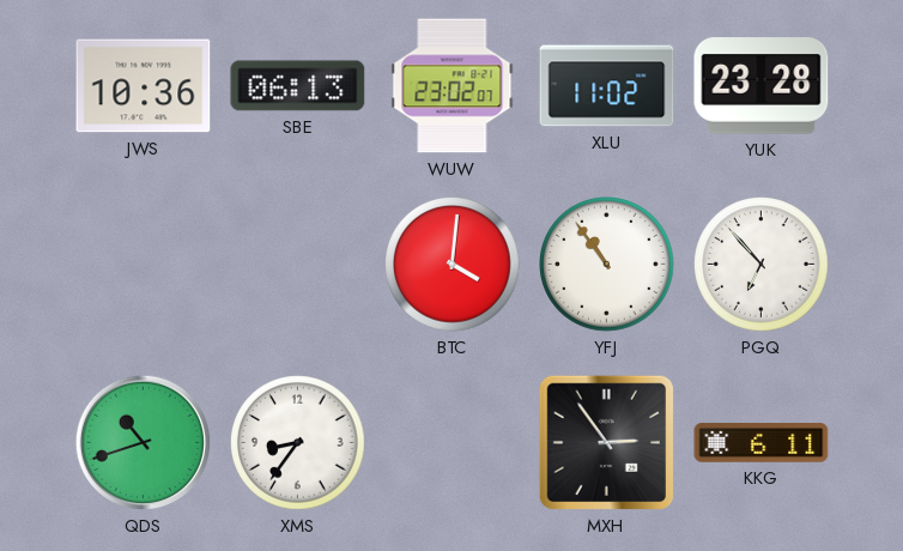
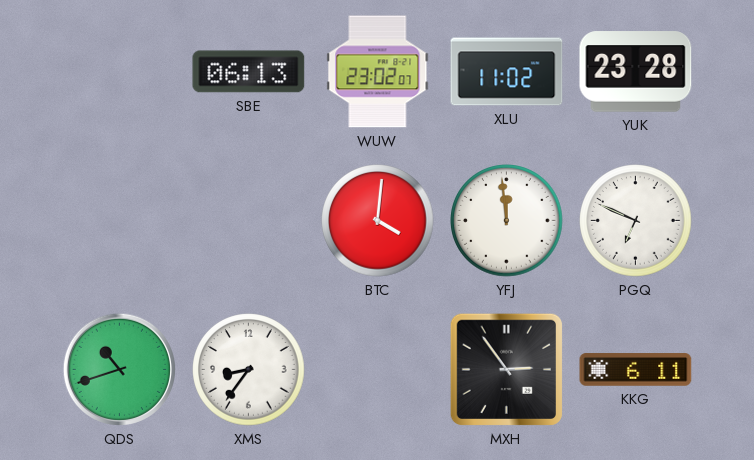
JWS: 10:36 -> none
YFJ: 10:54 -> 11:59
PGQ: 6:53 -> 6:49
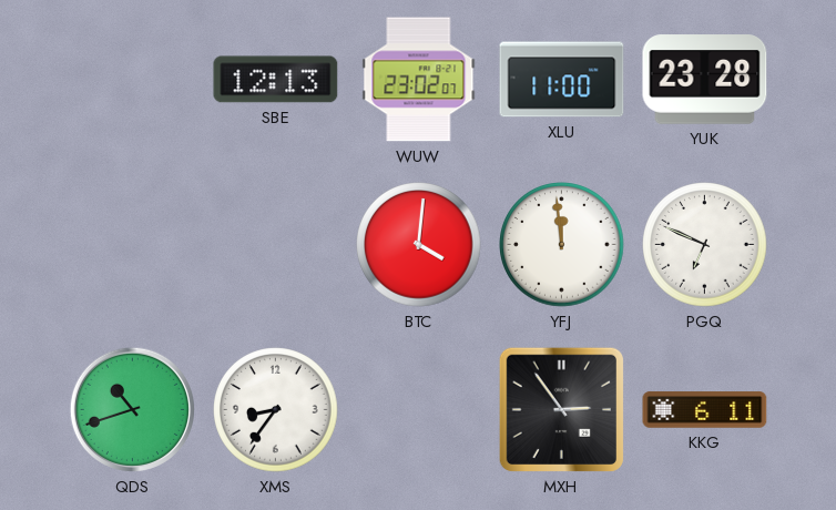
SBE: 06:13 -> 12:13
XLU: 11:02 -> 11:00
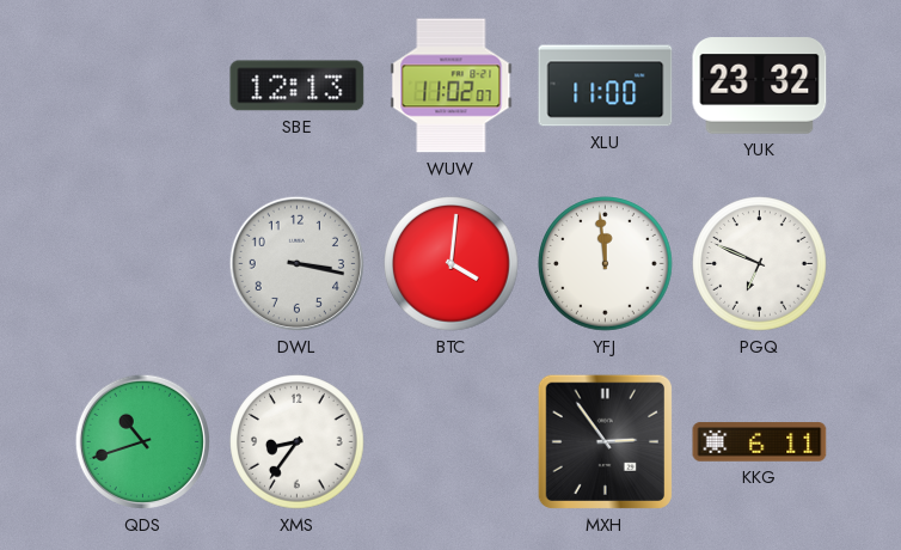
WUW: 23:02 -> 11:02
YUK: 23:28 -> 23:32
DWL: none -> 3:17
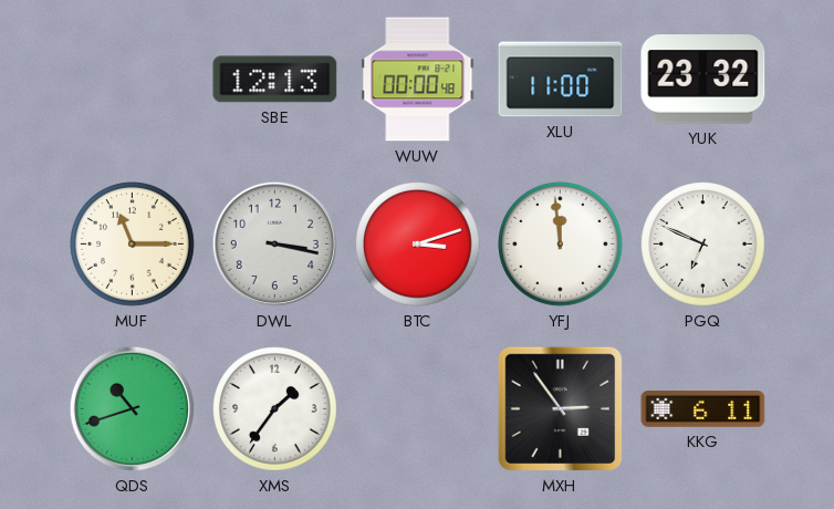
WUW: 11:02 -> 00:00
MUF: none -> 11:15
BTC: 4:01 -> 3:12
XMS: 8:36 -> 1:36
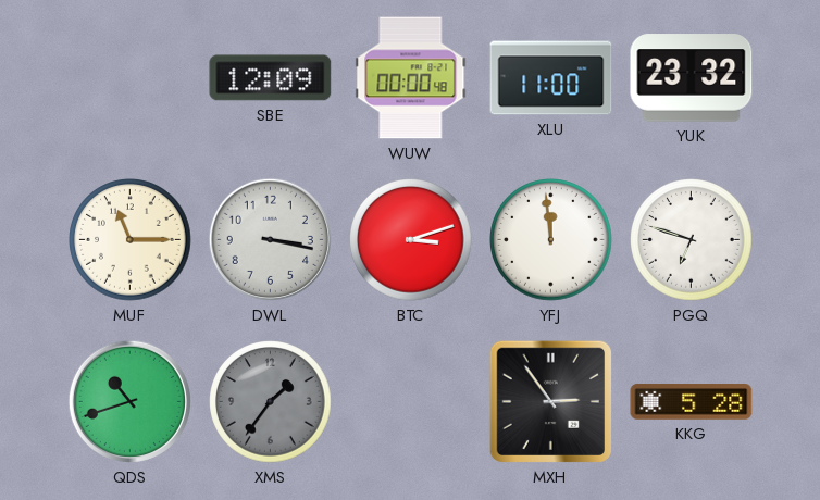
SBE: 12:13 -> 12:09
PGQ: 6:49 -> 6:48
XMS dial: white -> grey
KKG: 6:11 -> 5:28
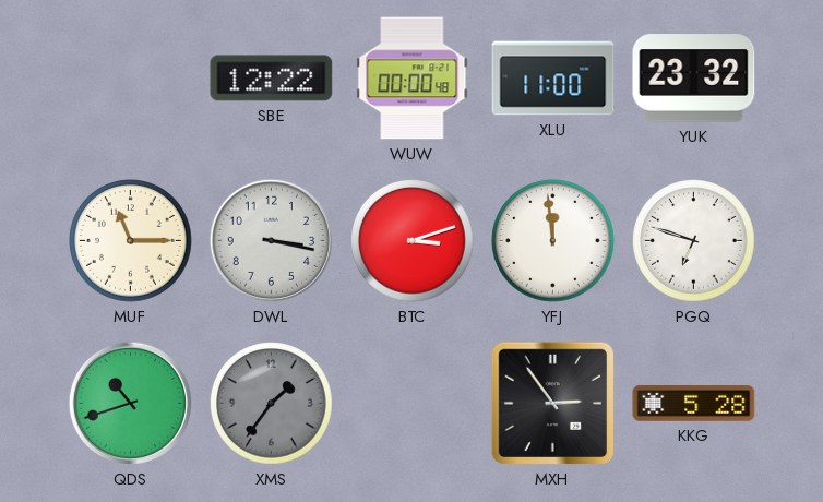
SBE: 12:09 -> 12:22
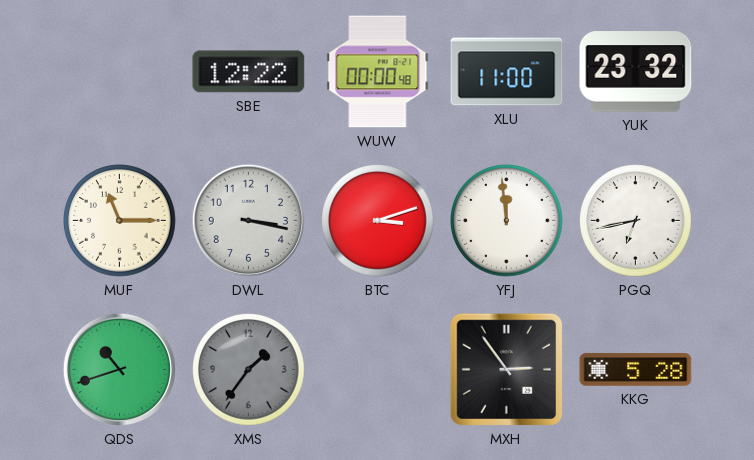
PGQ: 6:48 -> 6:43
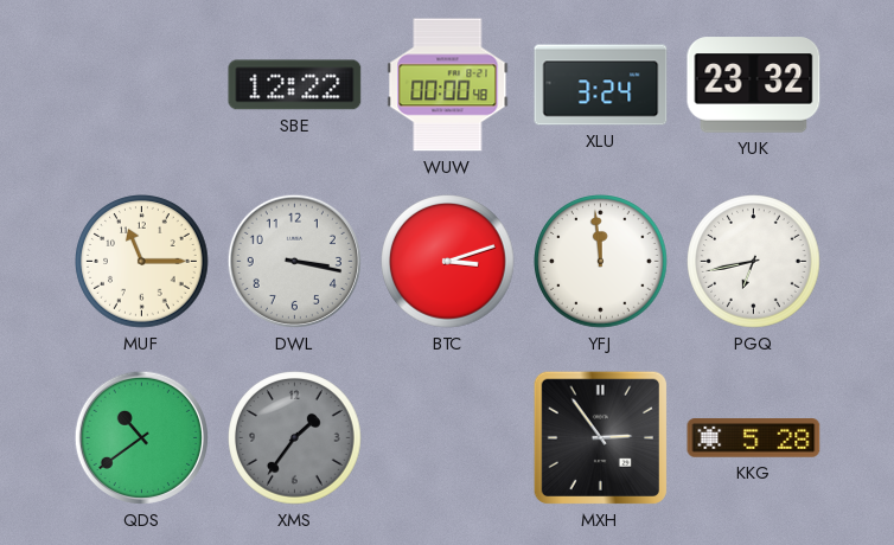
XLU: 11:00 -> 3:24
QDS: 10:42 -> 10:39
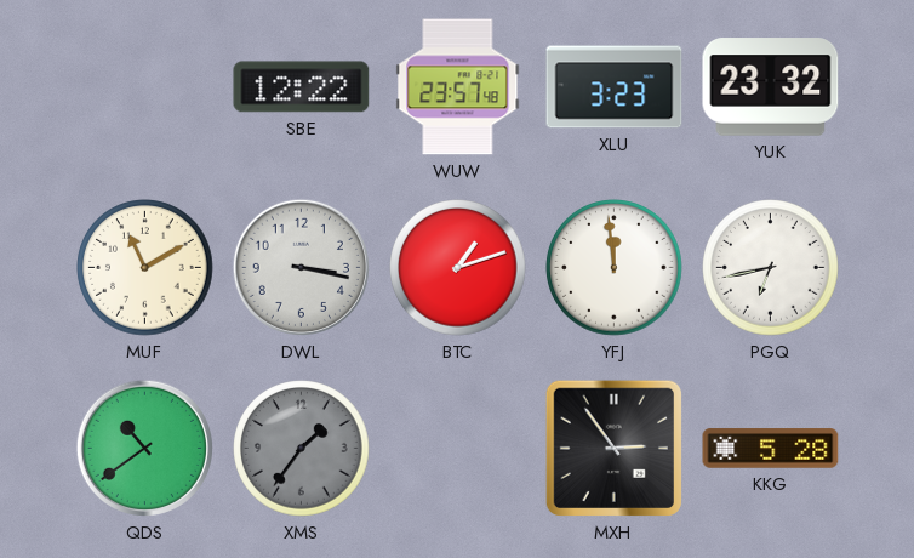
WUW: 00:00 -> 23:57
XLU: 3:24 -> 3:23
MUF: 11:15 -> 11:10
BTC: 3:12 -> 1:12
